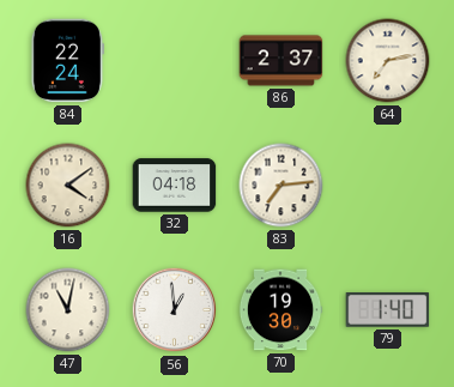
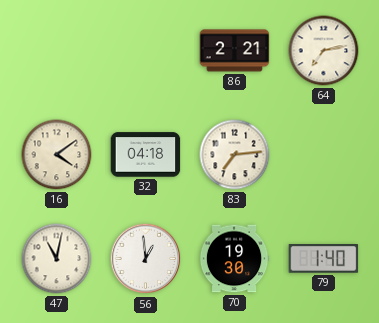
84: 22:24 -> none
86: 2:37 -> 2:21
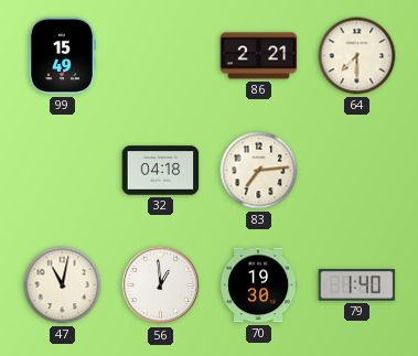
99: none -> 15:49
64: 7:13 -> 7:30
16: 4:09 -> none
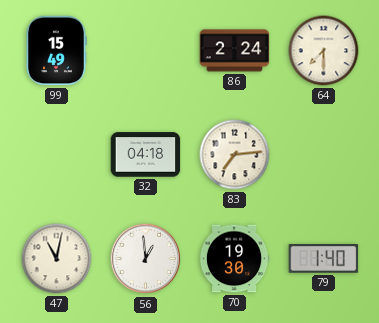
86: 2:21 -> 2:24
